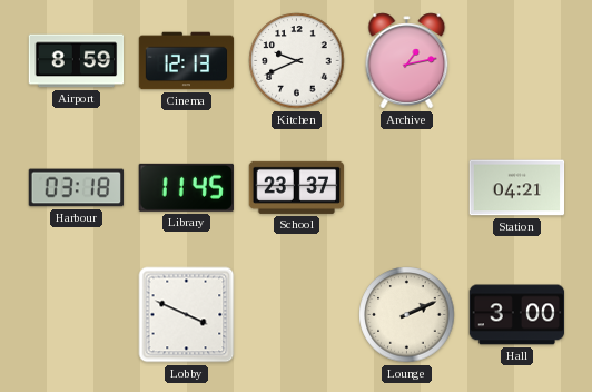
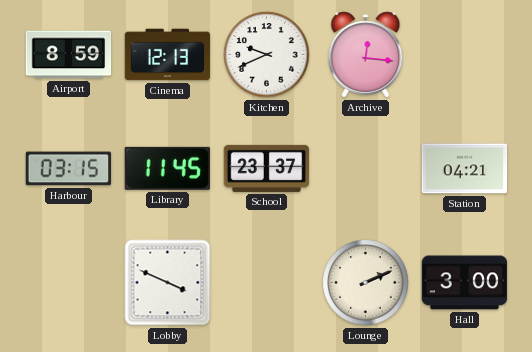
Archive: 1:13 -> 12:16
Harbour: 03:18 -> 03:15
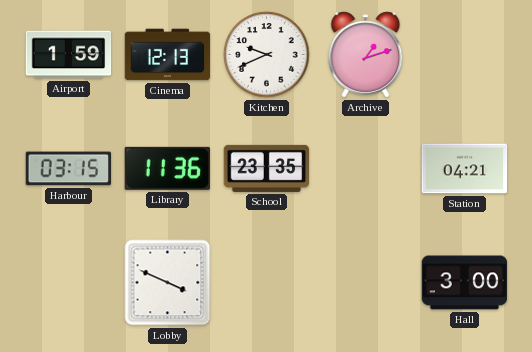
Airport: 8:59 -> 1:59
Archive: 12:16 -> 1:12
Library: 11:45 -> 11:36
School: 23:37 -> 23:35
Lounge: 2:11 -> none
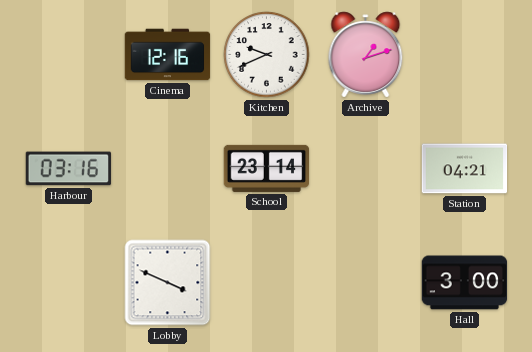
Airport: 1:59 -> none
Cinema: 12:13 -> 12:16
Harbour: 03:15 -> 03:16
Library: 11:36 -> none
School: 23:35 -> 23:14
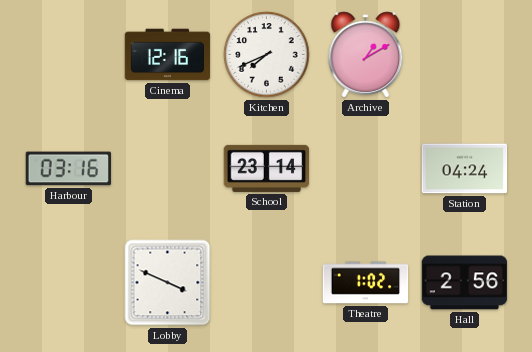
Kitchen: 9:41 -> 7:41
Archive: 1:12 -> 1:10
Station: 04:21 -> 04:24
Theatre: none -> 1:02
Hall: 3:00 -> 2:56
